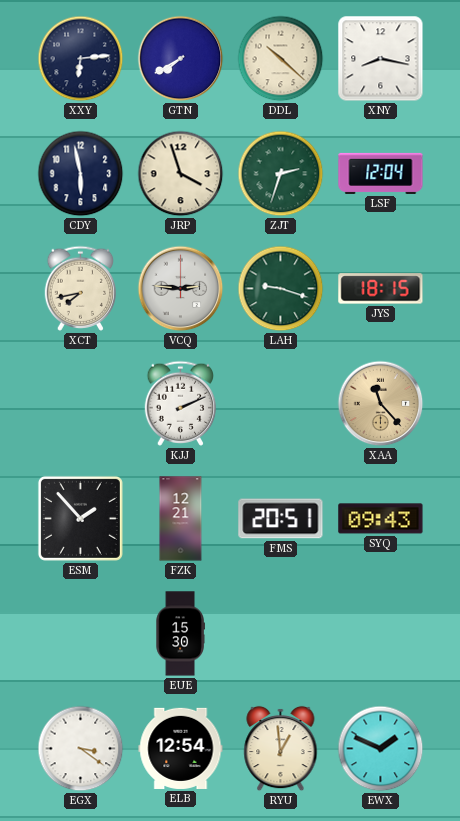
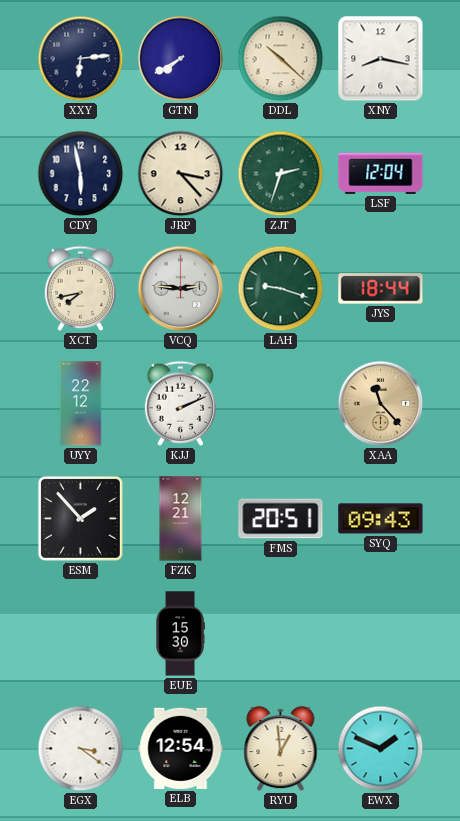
JRP: 3:57 -> 3:23
JYS: 18:15 -> 18:44
UYY: none -> 22:12
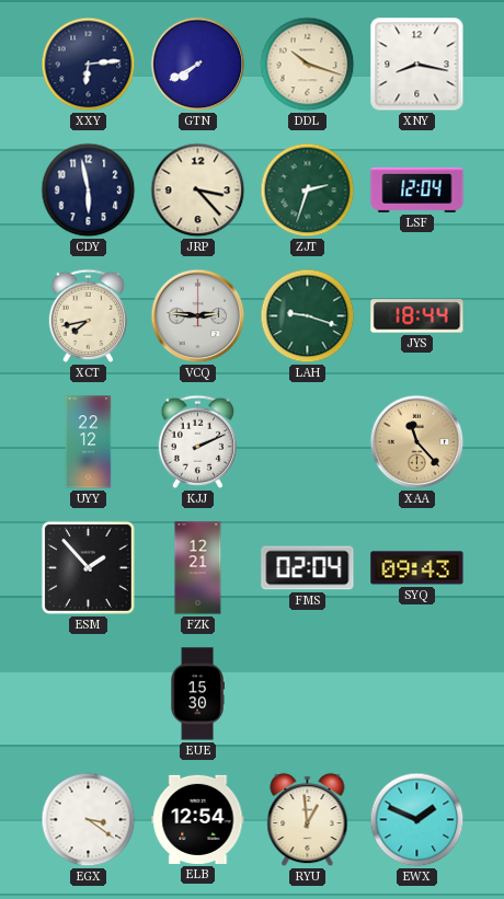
DDL: 10:22 -> 10:18
FMS: 20:51 -> 02:04
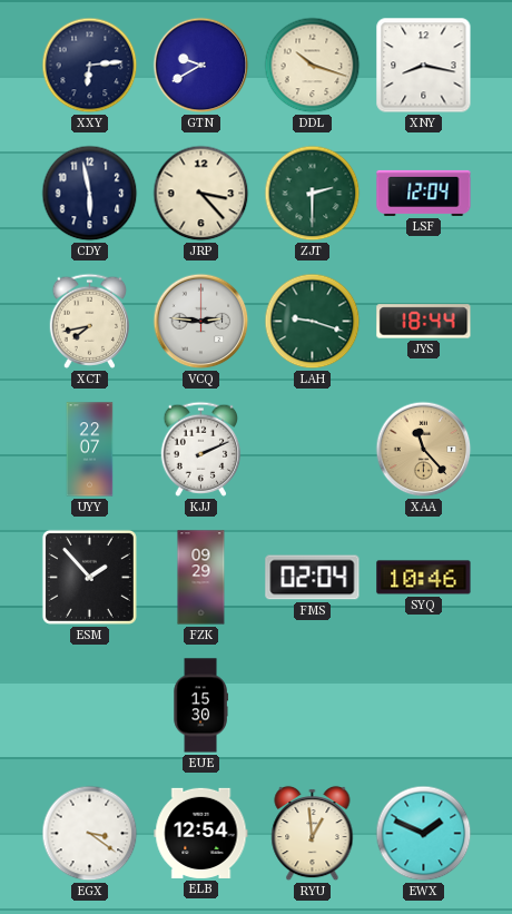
GTN: 7:40 -> 9:40
ZJT: 2:33 -> 2:30
UYY: 22:12 -> 22:07
FZK: 12:21 -> 09:29
SYQ: 09:43 -> 10:46
